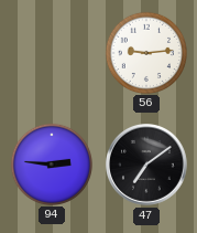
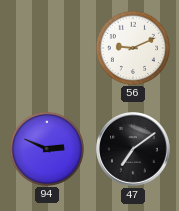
56: 9:14 -> 9:11
94: 2:46 -> 2:49
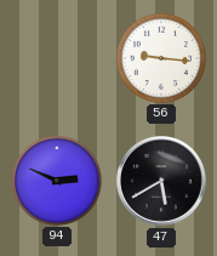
56: 9:11 -> 9:16
47: 7:09 -> 5:40
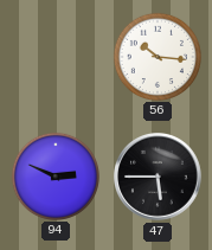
56: 9:16 -> 10:16
47: 5:40 -> 5:45
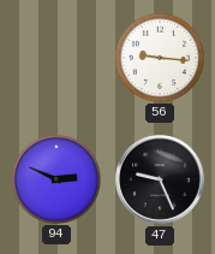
56: 10:16 -> 9:16
47: 5:45 -> 9:26
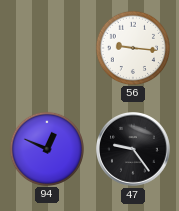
94: 2:49 -> 12:49
47: 9:26 -> 9:24
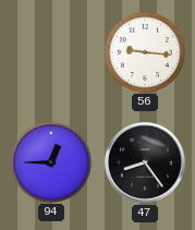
94: 12:49 -> 12:45
47: 9:24 -> 8:24
